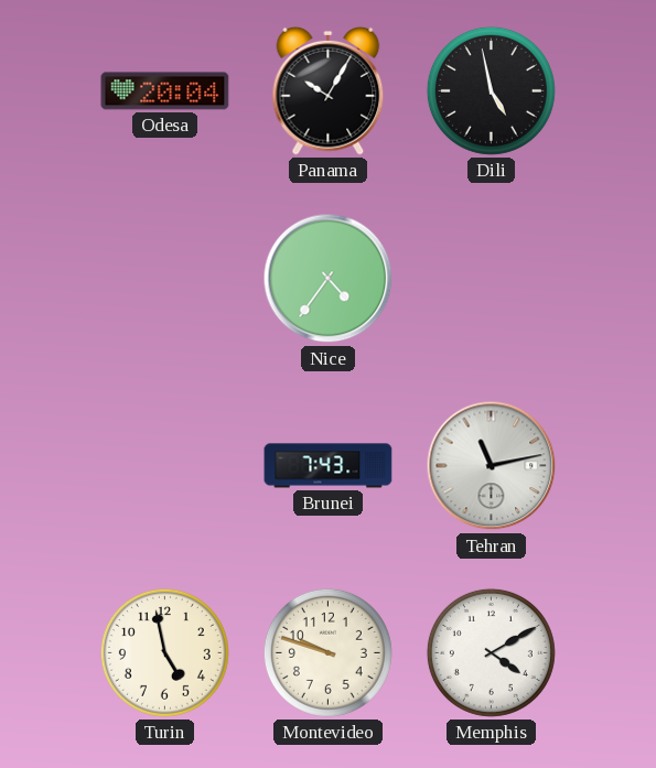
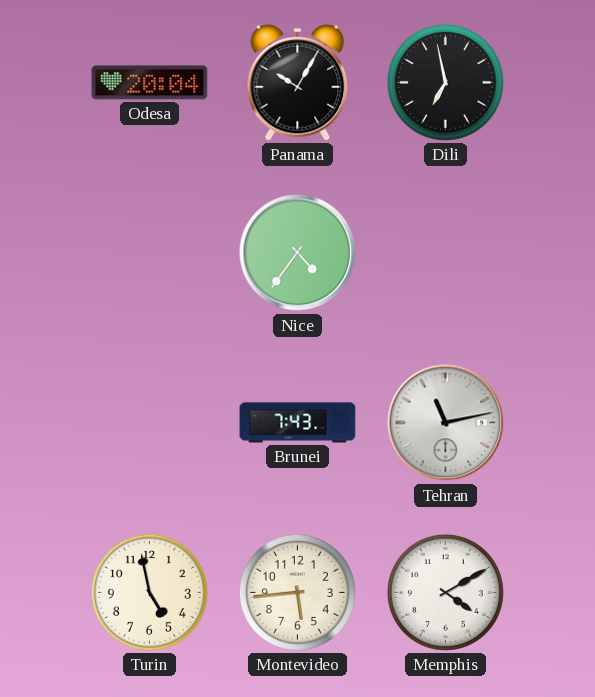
Dili: 4:58 -> 6:58
Montevideo: 9:48 -> 5:44
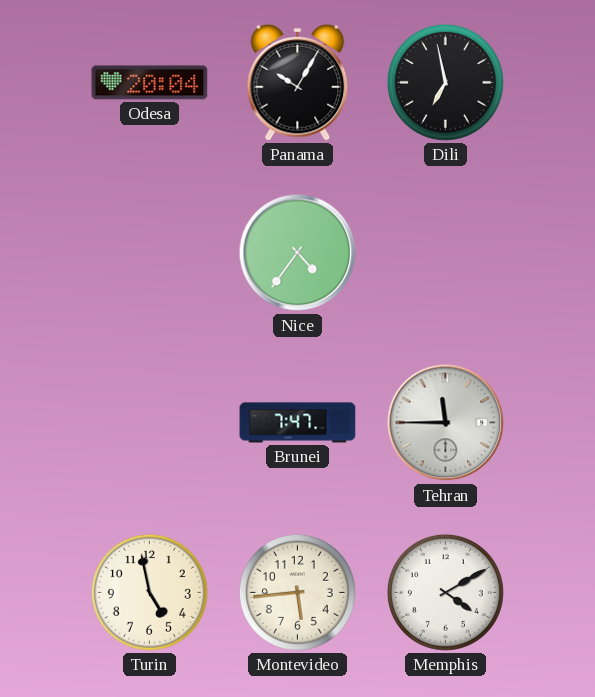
Brunei: 7:43 -> 7:47
Tehran: 11:13 -> 11:45
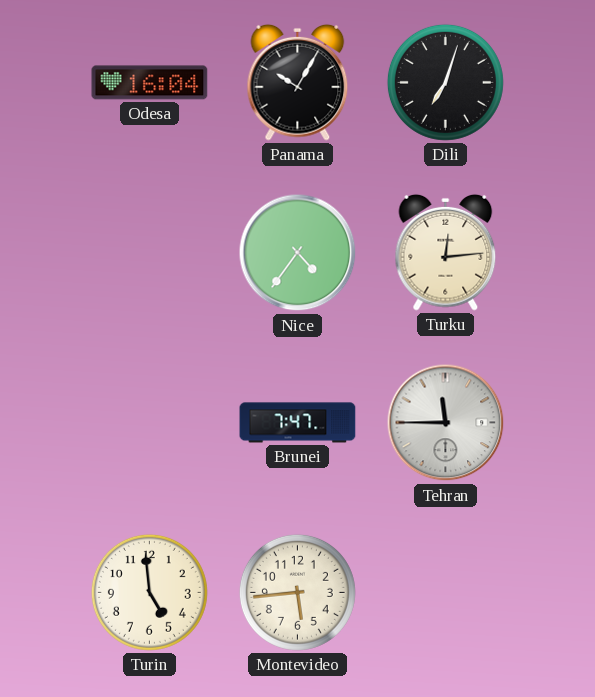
Odesa: 20:04 -> 16:04
Dili: 6:58 -> 7:03
Turku: none -> 12:14
Turin: 4:58 -> 4:59
Memphis: 4:10 -> none
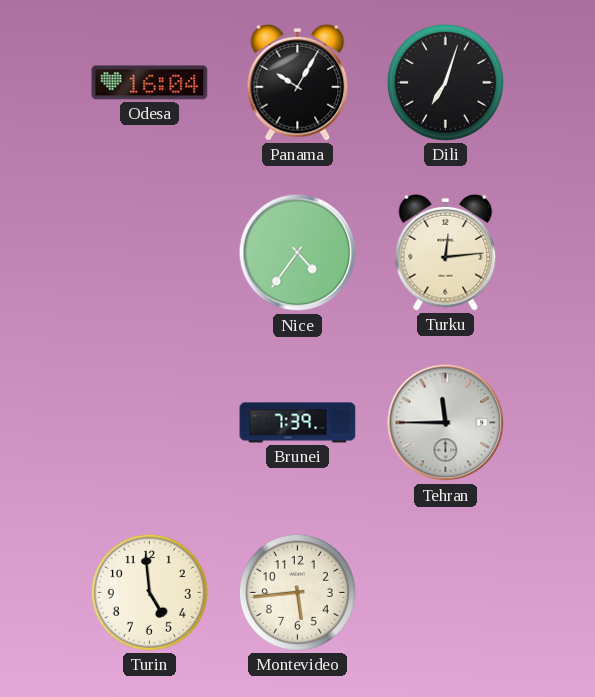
Brunei: 7:47 -> 7:39
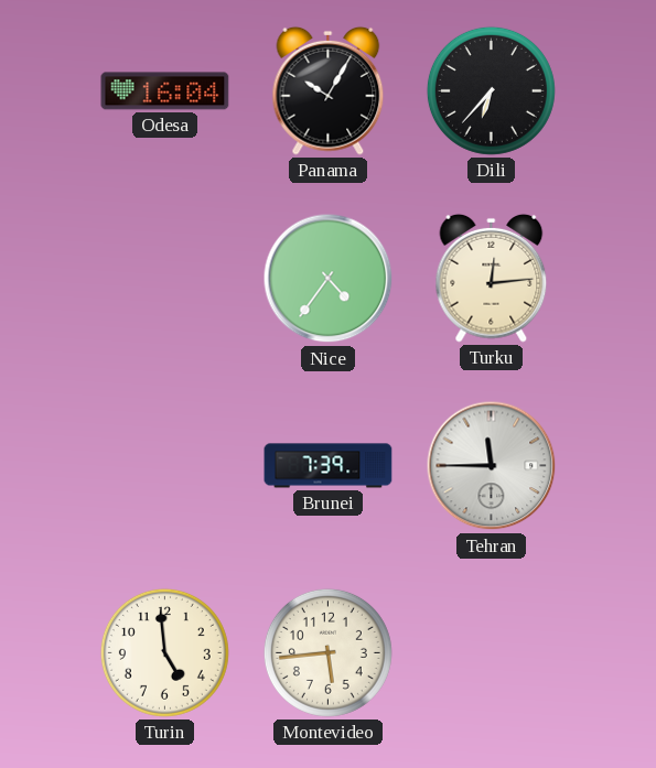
Dili: 7:03 -> 6:37
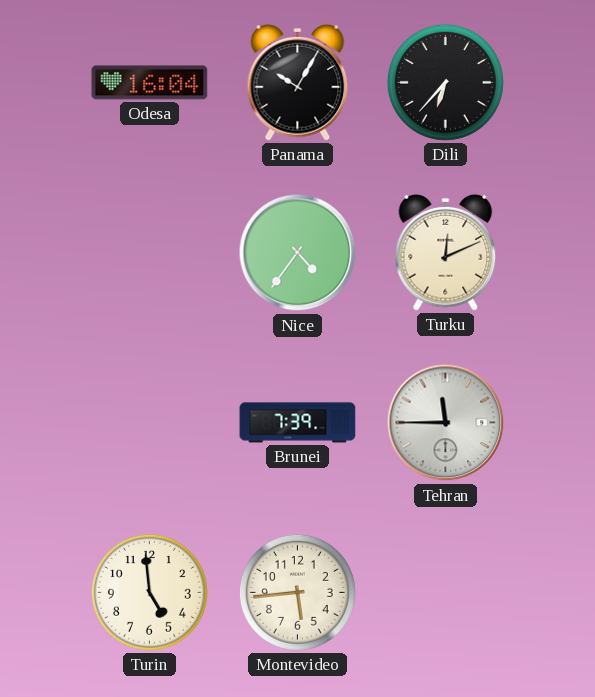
Turku: 12:14 -> 12:11
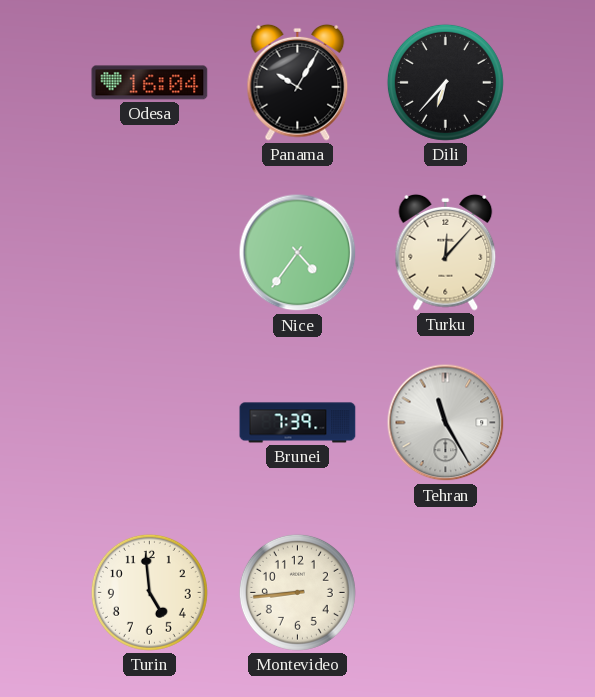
Turku: 12:11 -> 12:07
Tehran: 11:45 -> 11:25
Montevideo: 5:44 -> 8:44
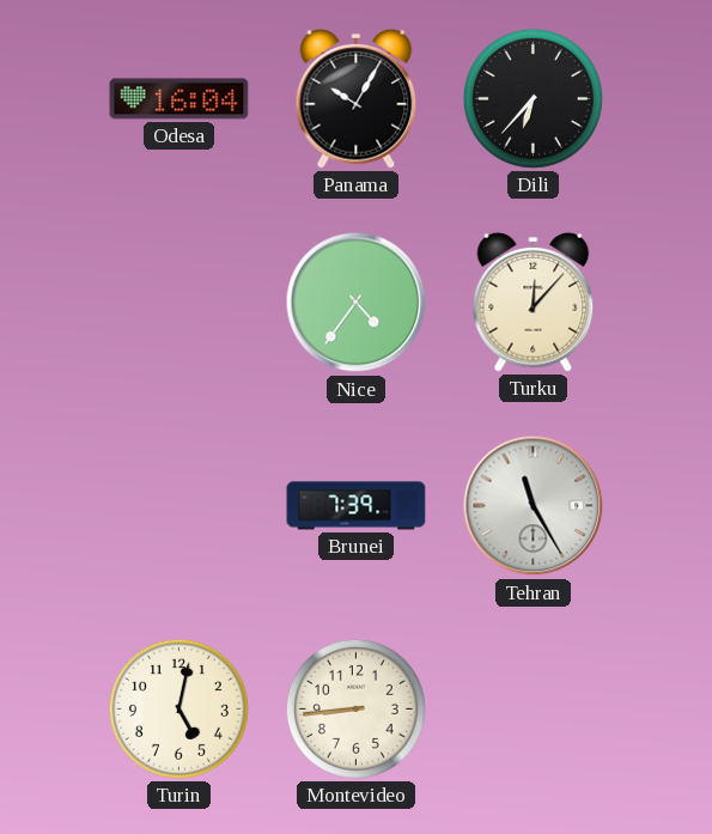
Turin: 4:59 -> 5:02
